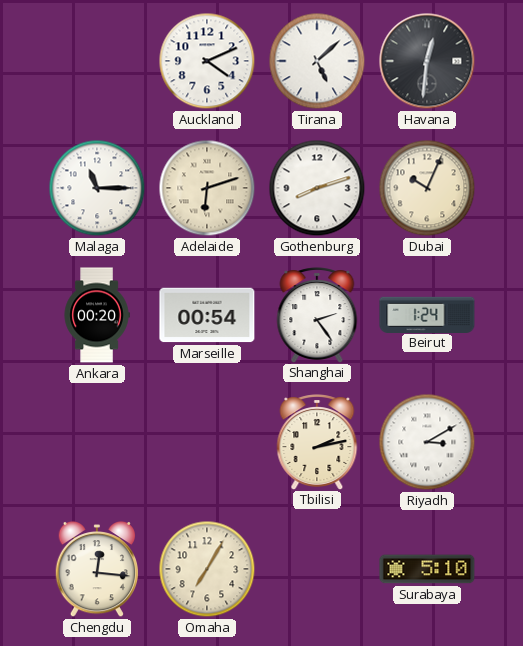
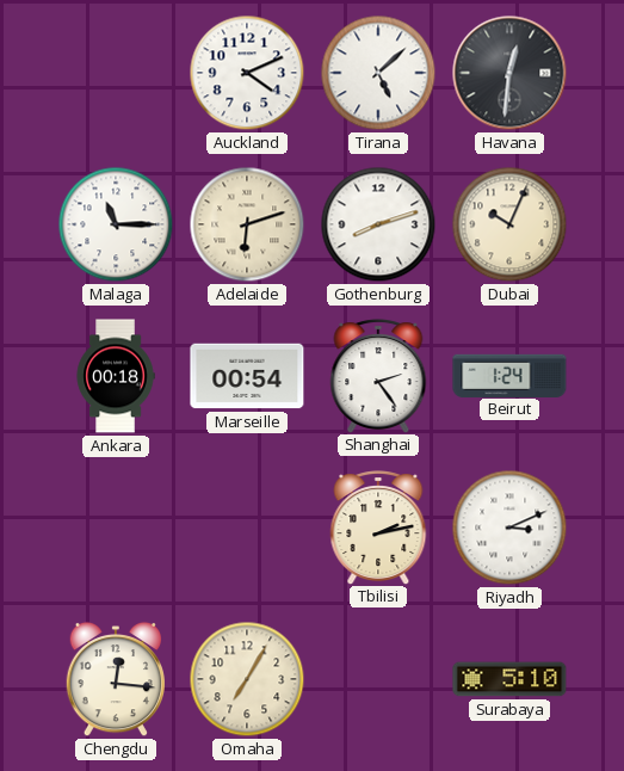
Ankara: 00:20 -> 00:18
Riyadh: 3:10 -> 3:11
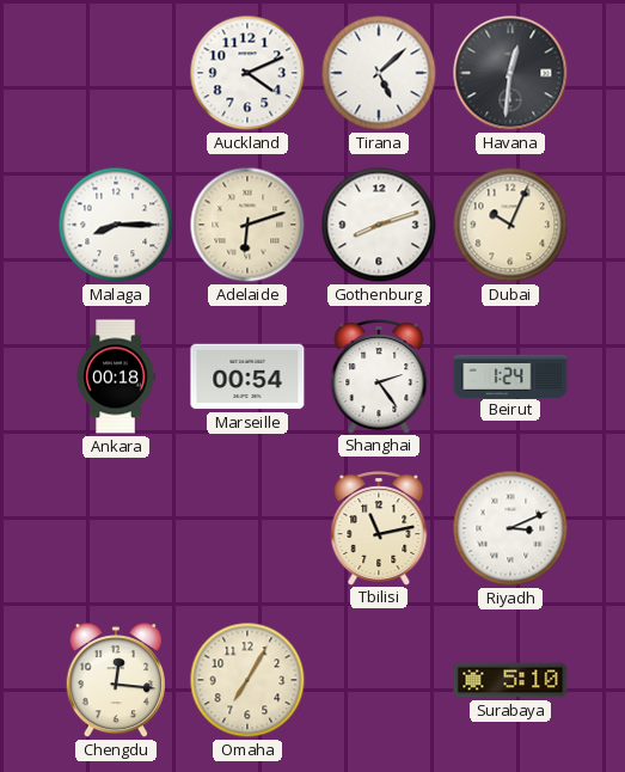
Malaga: 11:15 -> 8:15
Tbilisi: 2:13 -> 11:13
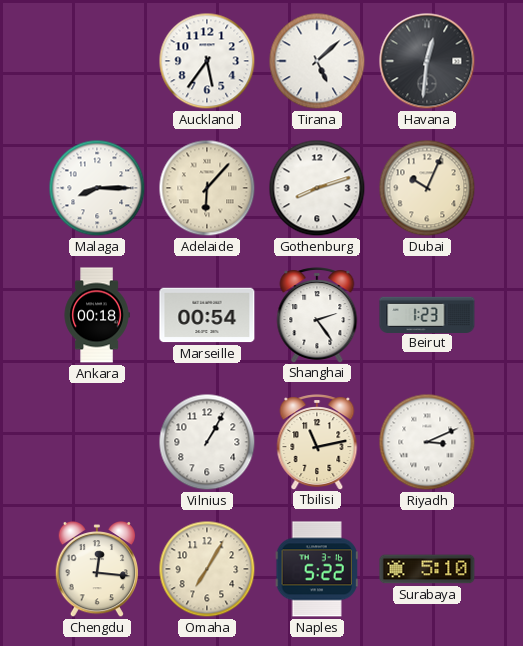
Auckland: 4:11 -> 5:36
Adelaide: 6:12 -> 6:07
Beirut: 1:24 -> 1:23
Vilnius: none -> 1:05
Naples: none -> 5:22
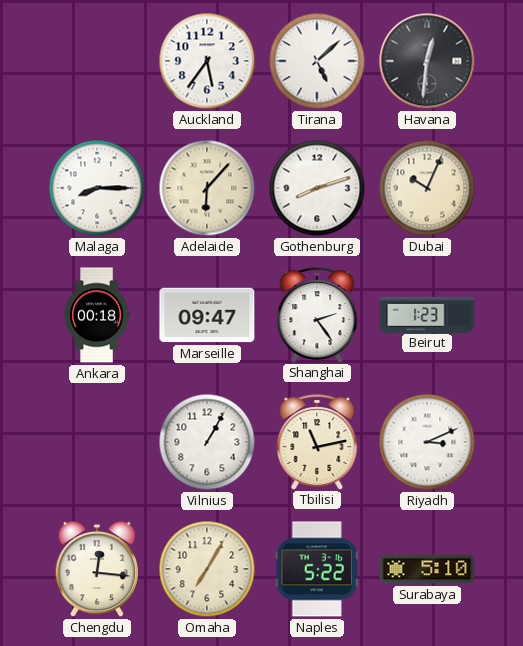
Marseille: 00:54 -> 09:47
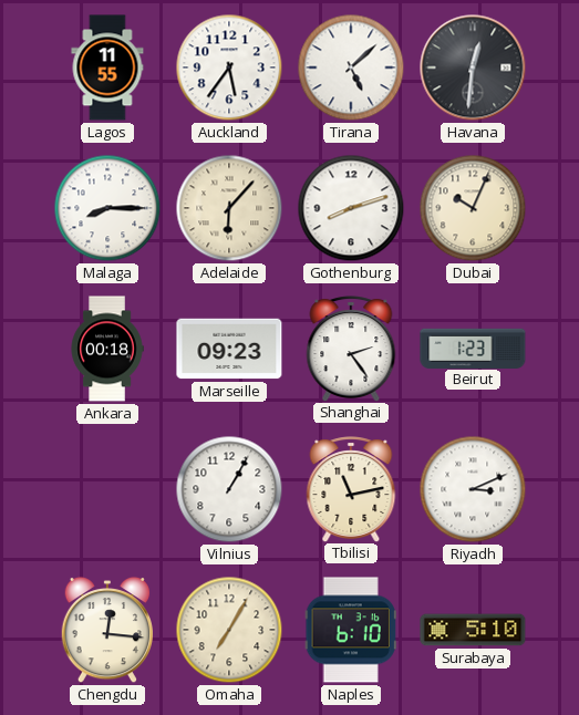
Lagos: none -> 11:55
Marseille: 09:47 -> 09:23
Naples: 5:22 -> 6:10
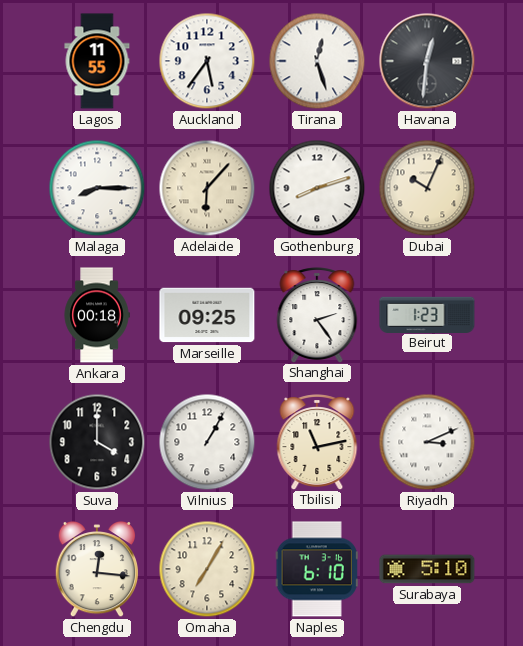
Tirana: 5:08 -> 12:27
Marseille: 09:23 -> 09:25
Suva: none -> 4:00
